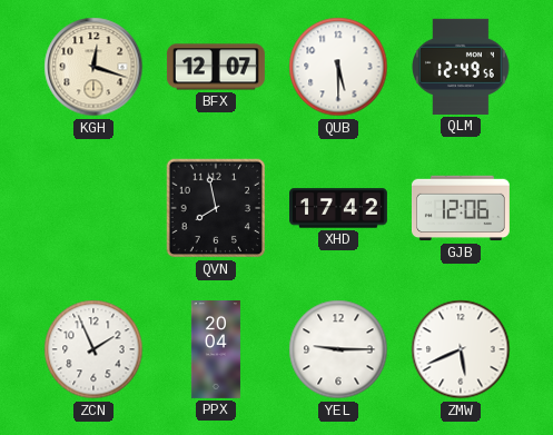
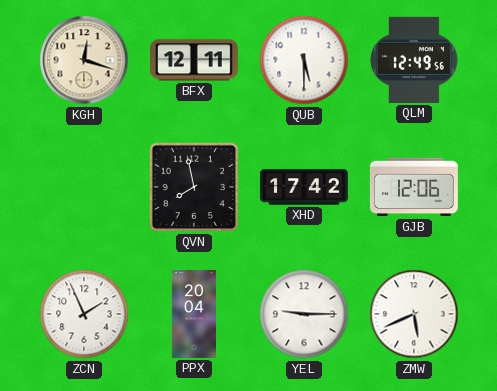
BFX: 12:07 -> 12:11
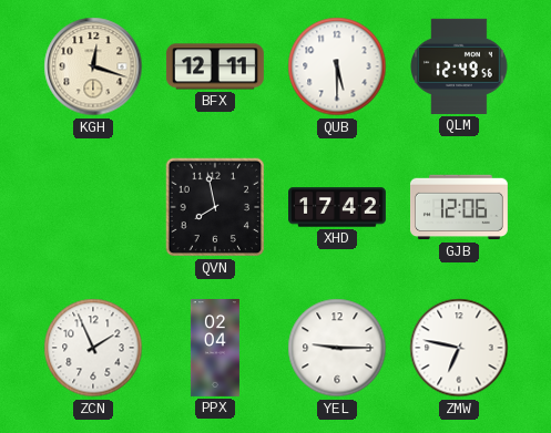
PPX: 20:04 -> 02:04
ZMW: 5:41 -> 6:47
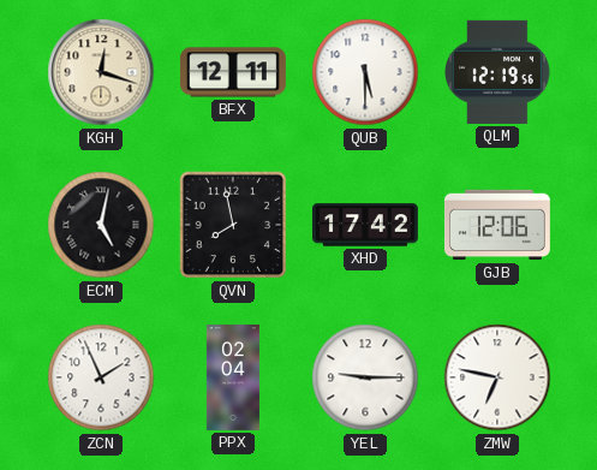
QLM: 12:49 -> 12:19
ECM: none -> 5:02
